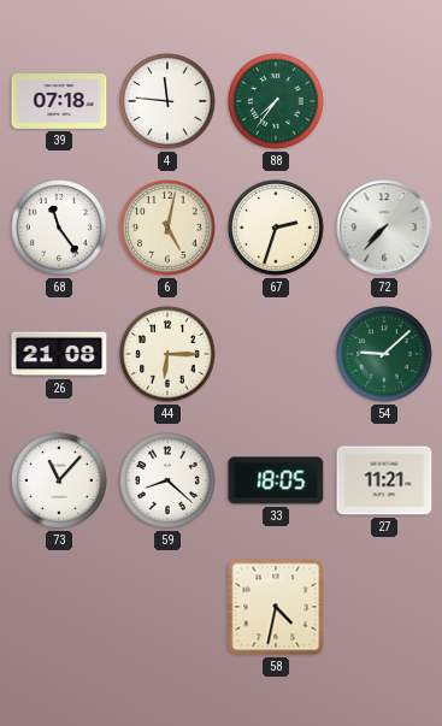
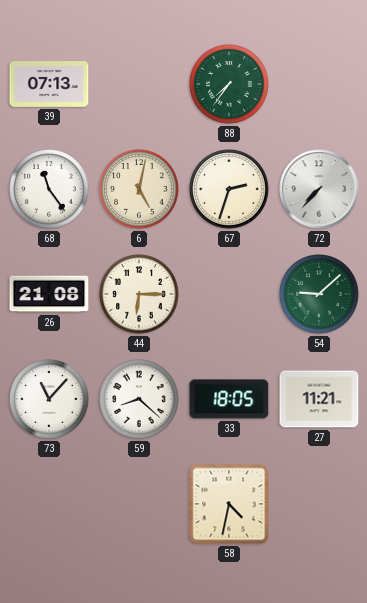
39: 07:18 -> 07:13
4: 11:46 -> none
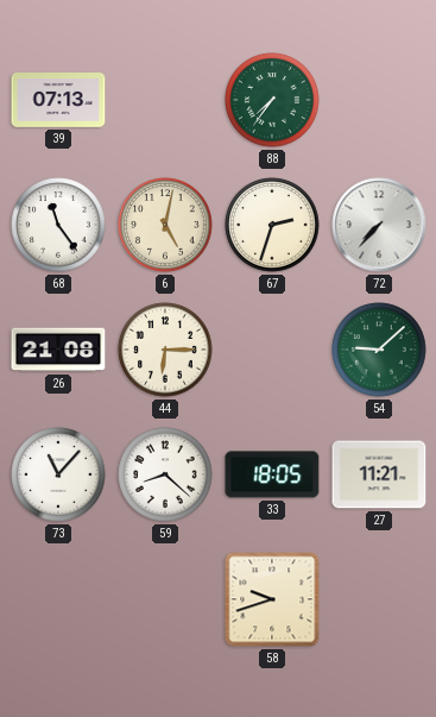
58: 4:32 -> 9:42
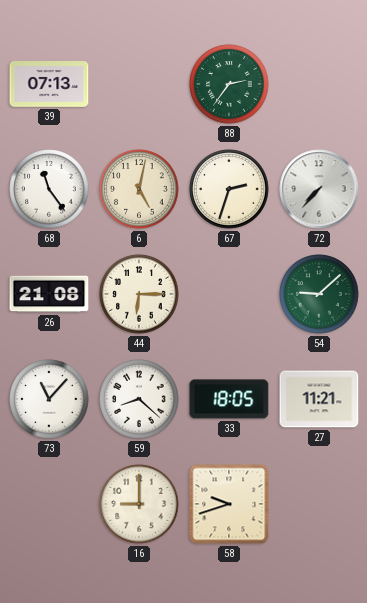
88: 7:36 -> 2:36
16: none -> 9:00
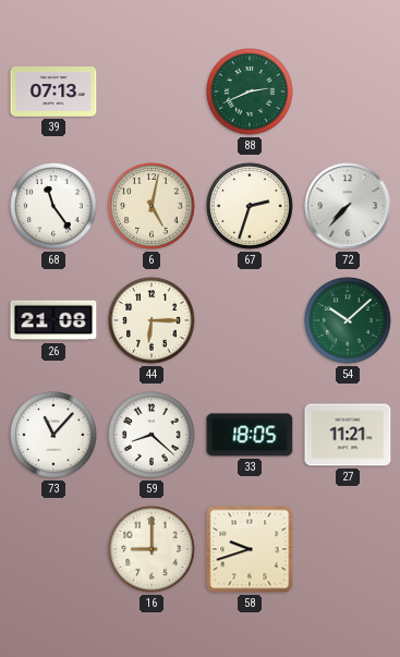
88: 2:36 -> 2:41
54: 9:08 -> 10:08
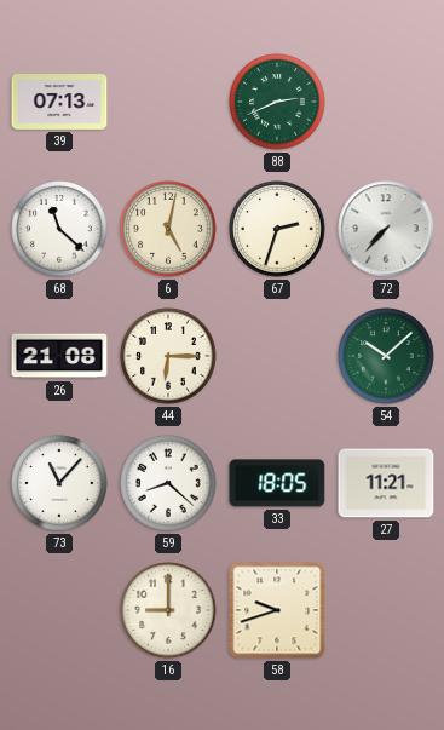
68: 11:24 -> 11:22
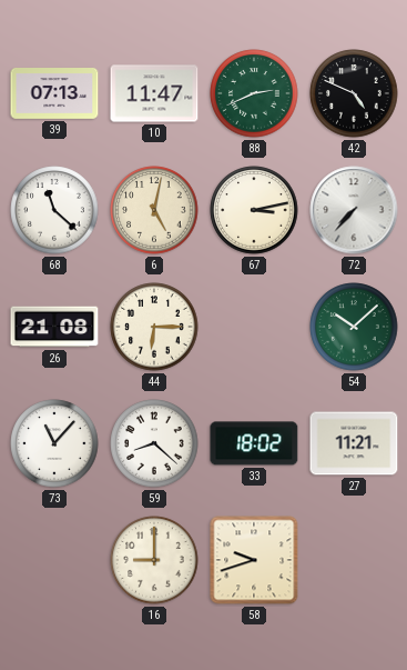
10: none -> 11:47
42: none -> 4:49
67: 2:33 -> 3:13
33: 18:05 -> 18:02
